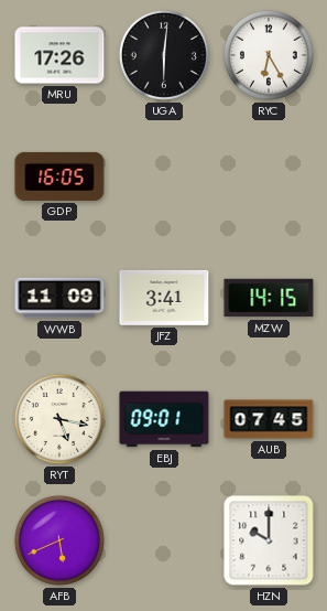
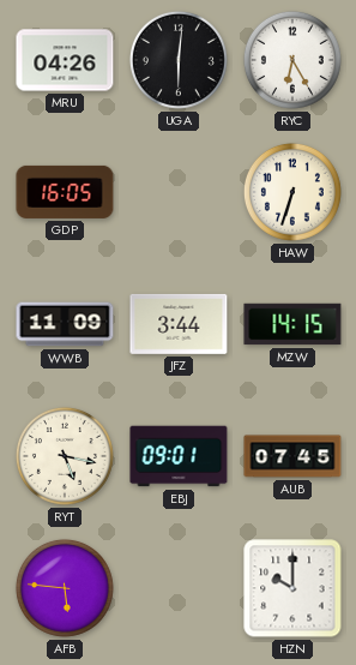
MRU: 17:26 -> 04:26
HAW: none -> 6:33
JFZ: 3:41 -> 3:44
AFB: 5:41 -> 5:46
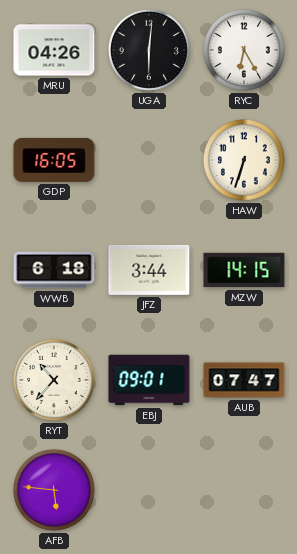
WWB: 11:09 -> 6:18
RYT: 5:17 -> 10:37
AUB: 07:45 -> 07:47
HZN: 10:00 -> none
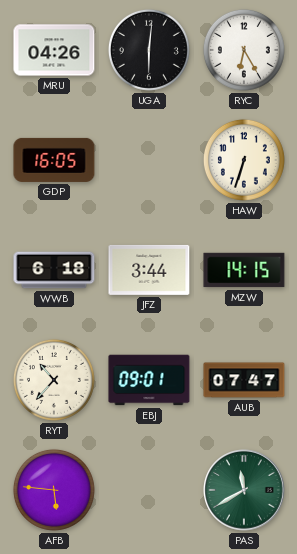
PAS: none -> 11:40
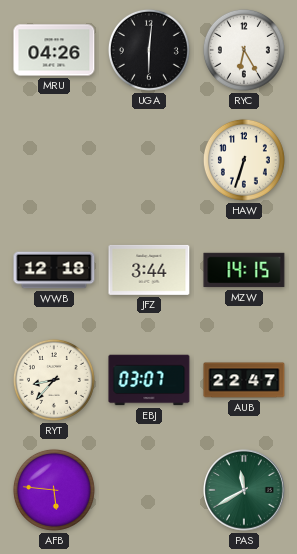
GDP: 16:05 -> none
WWB: 6:18 -> 12:18
RYT: 10:37 -> 8:37
EBJ: 09:01 -> 03:07
AUB: 07:47 -> 22:47
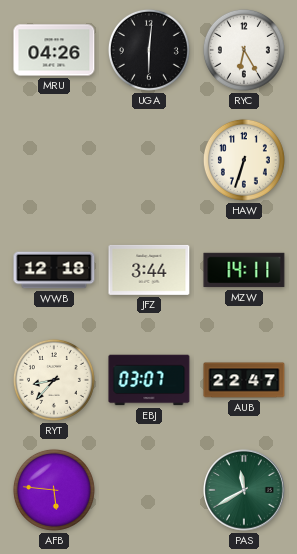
MZW: 14:15 -> 14:11
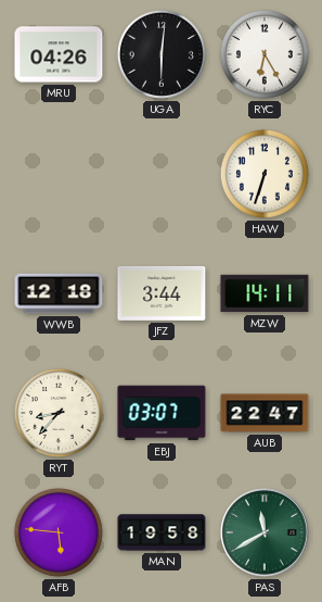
MAN: none -> 19:58
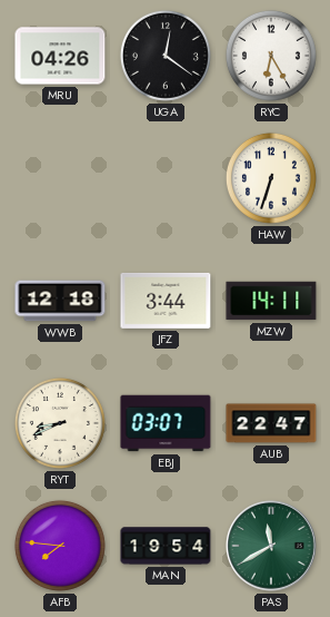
UGA: 6:01 -> 12:21
RYT: 8:37 -> 8:41
AFB: 5:46 -> 7:46
MAN: 19:58 -> 19:54
